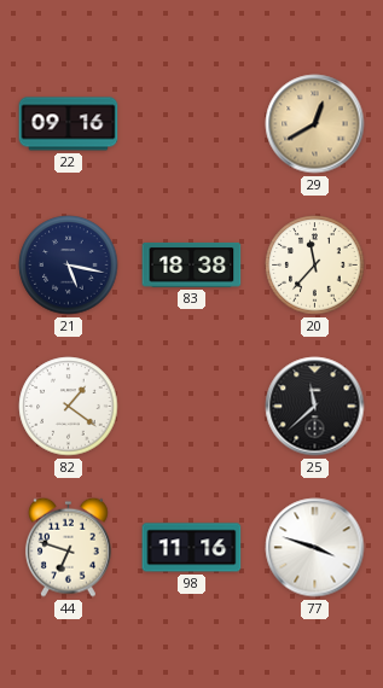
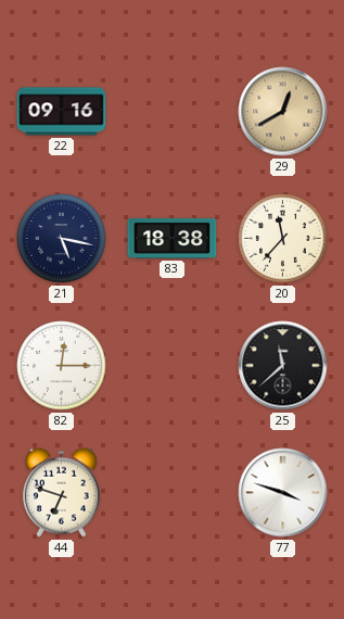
82: 1:21 -> 12:15
98: 11:16 -> none
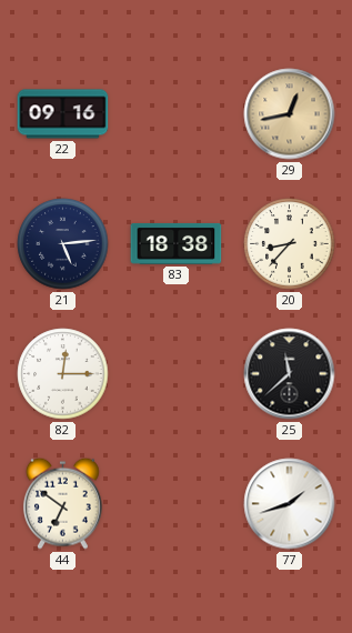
29: 12:40 -> 12:43
21: 5:17 -> 5:14
20: 11:37 -> 8:37
44: 6:48 -> 6:51
77: 3:48 -> 1:42
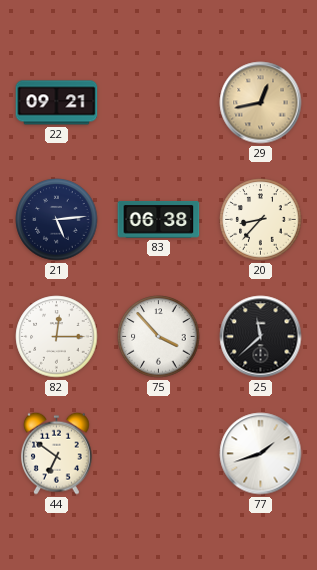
22: 09:16 -> 09:21
83: 18:38 -> 06:38
75: none -> 3:53
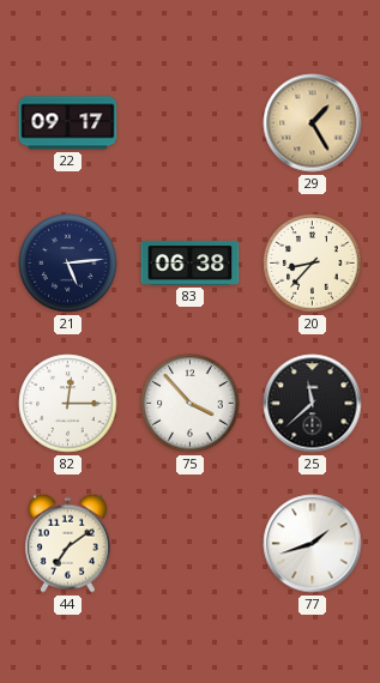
22: 09:21 -> 09:17
29: 12:43 -> 1:25
44: 6:51 -> 7:09
